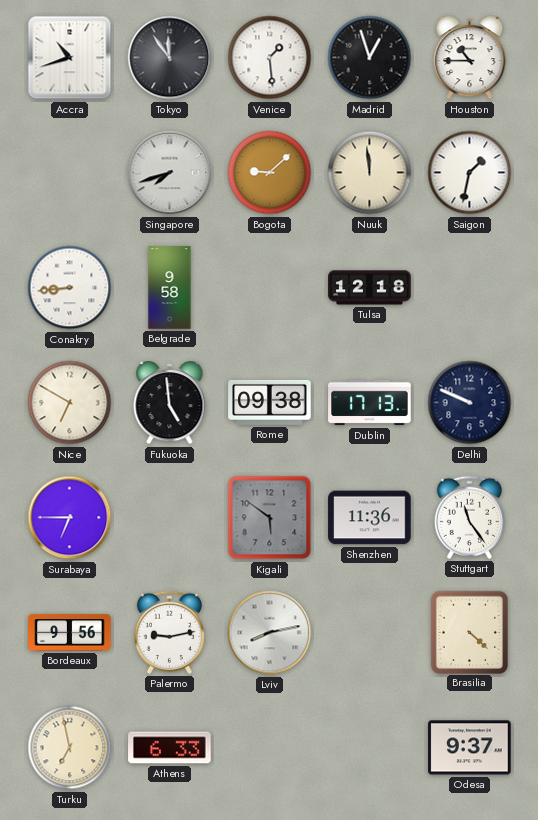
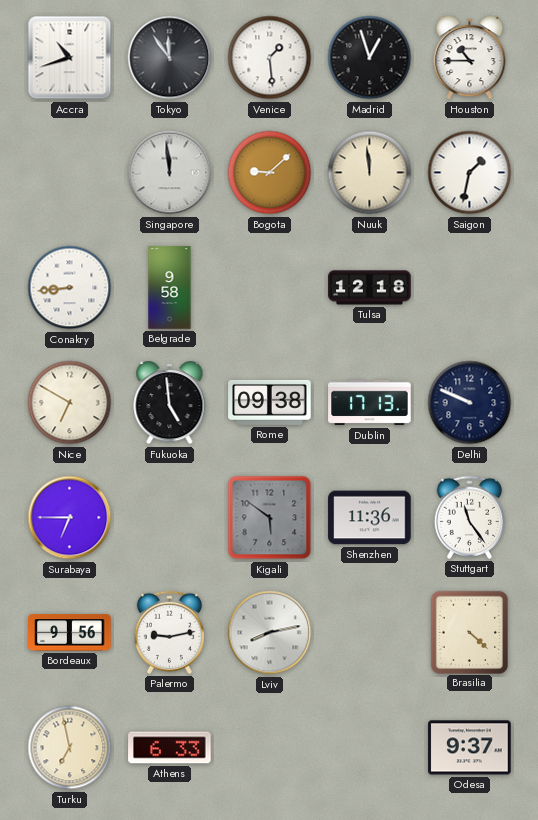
Singapore: 7:42 -> 11:59
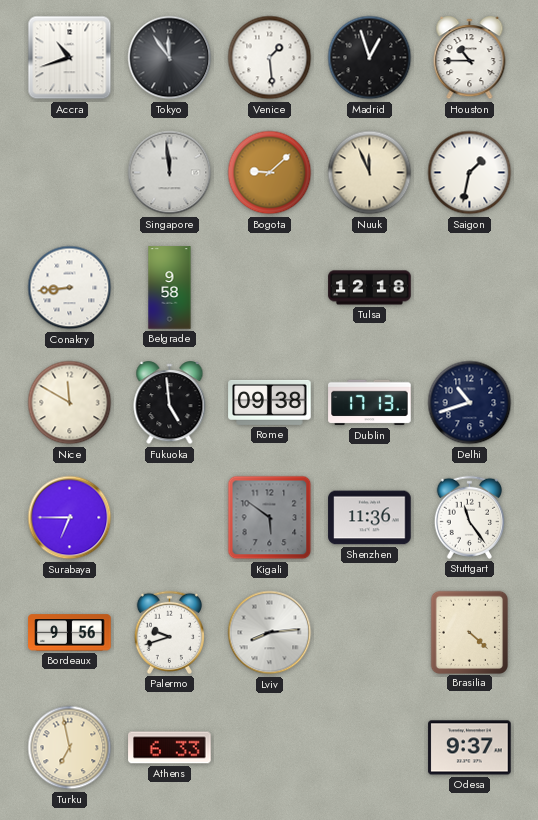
Nuuk: 11:59 -> 11:56
Nice: 6:50 -> 11:50
Delhi: 9:49 -> 10:42
Palermo: 9:13 -> 9:42
Lviv: 8:13 -> 8:14
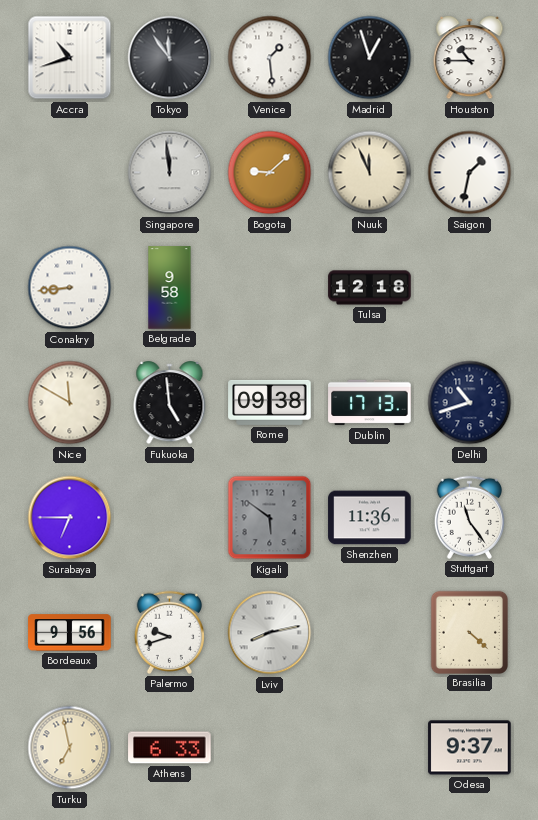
Lviv: 8:14 -> 8:13
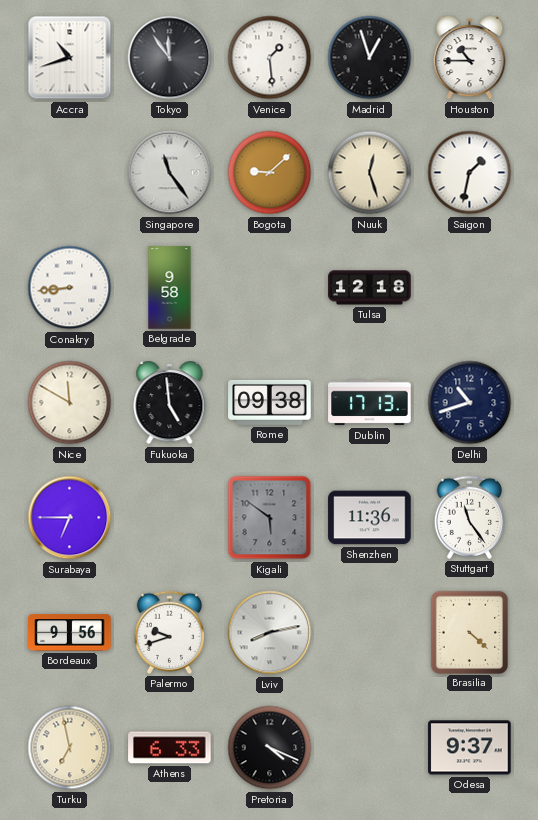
Singapore: 11:59 -> 11:24
Nuuk: 11:56 -> 12:27
Pretoria: none -> 4:19
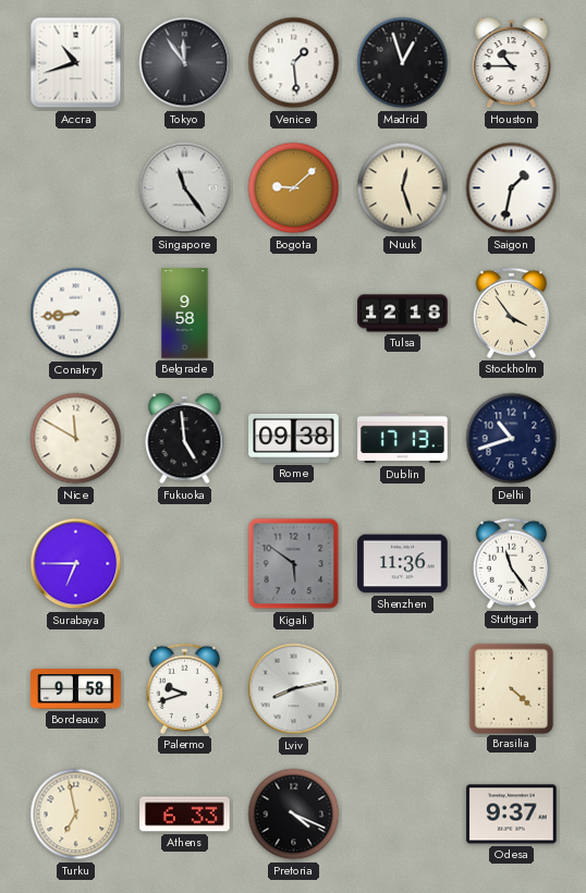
Stockholm: none -> 3:54
Bordeaux: 9:56 -> 9:58
